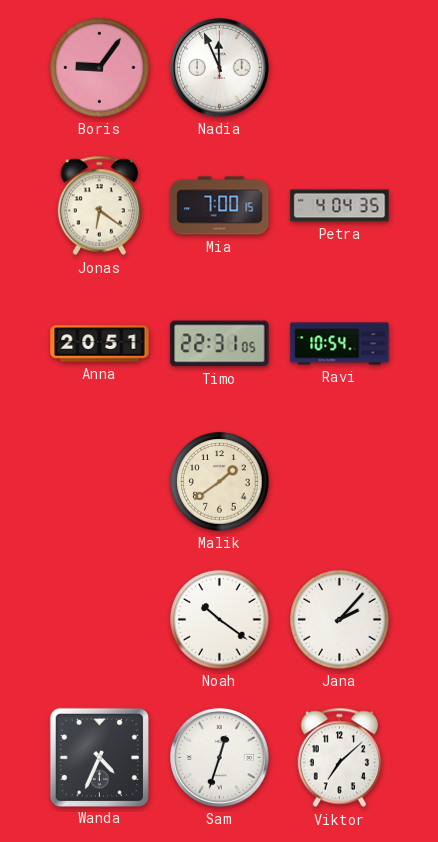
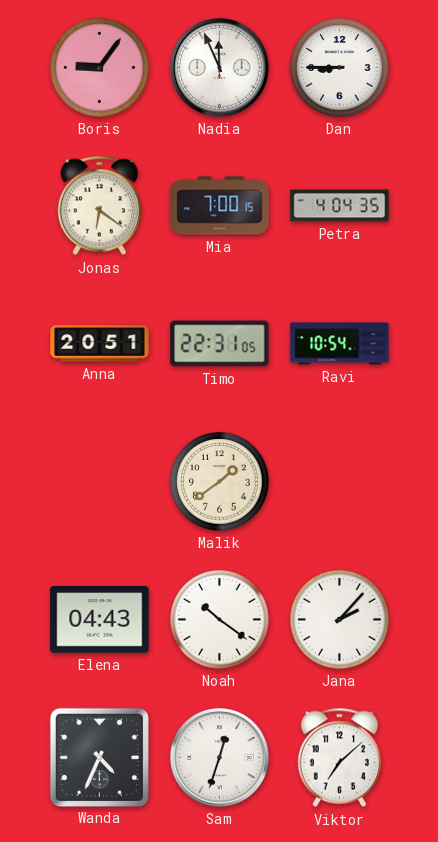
Dan: none -> 8:45
Elena: none -> 04:43
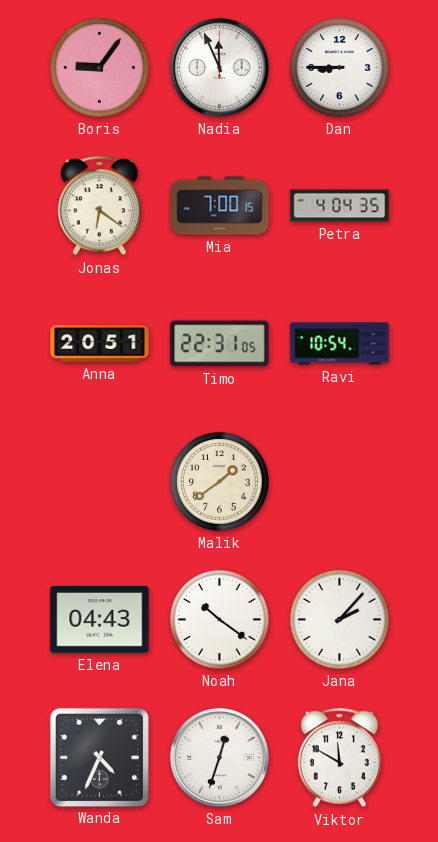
Viktor: 7:08 -> 11:50
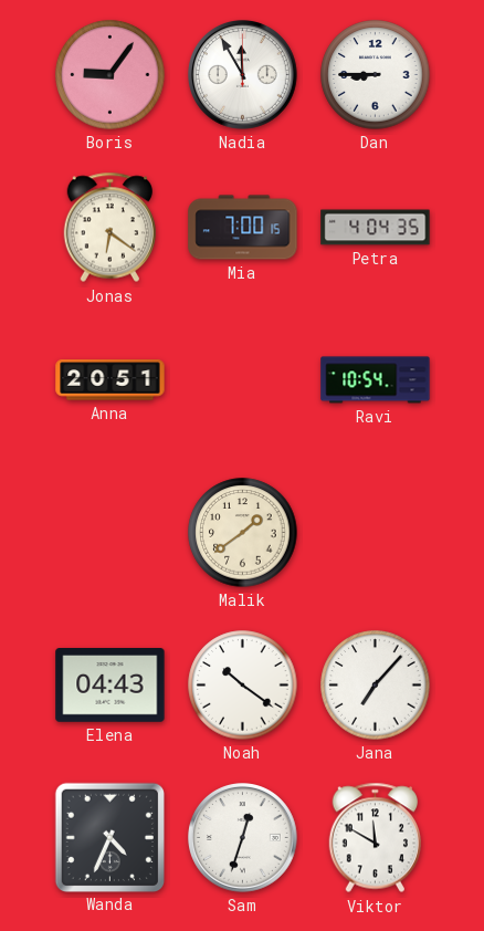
Nadia: 11:56 -> 11:55
Timo: 22:31 -> none
Jana: 2:07 -> 7:07
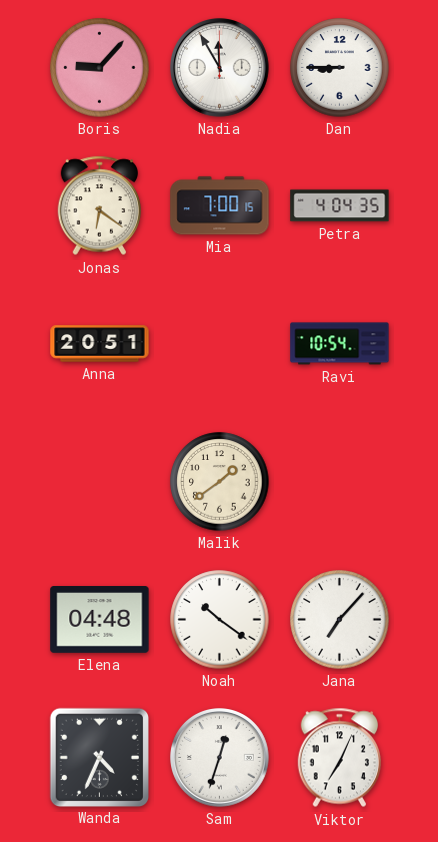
Boris: 9:06 -> 9:07
Elena: 04:43 -> 04:48
Viktor: 11:50 -> 7:04
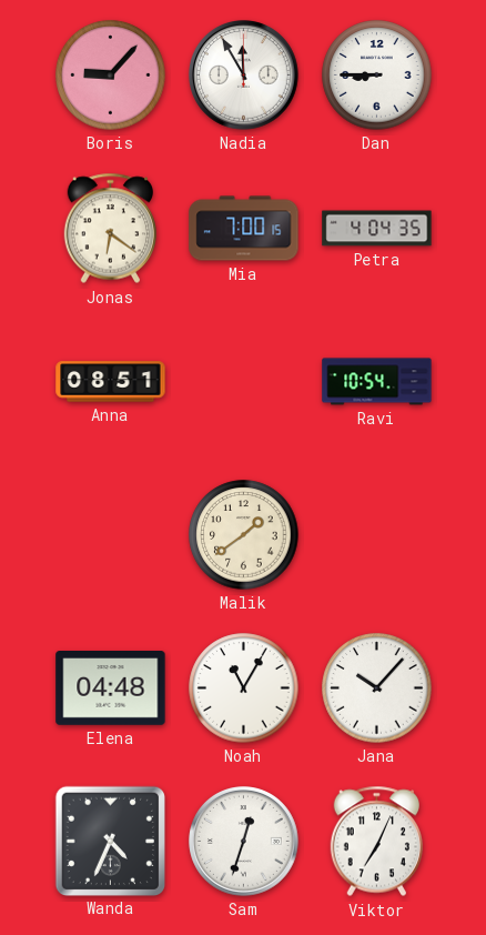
Anna: 20:51 -> 08:51
Noah: 10:21 -> 11:05
Jana: 7:07 -> 10:07
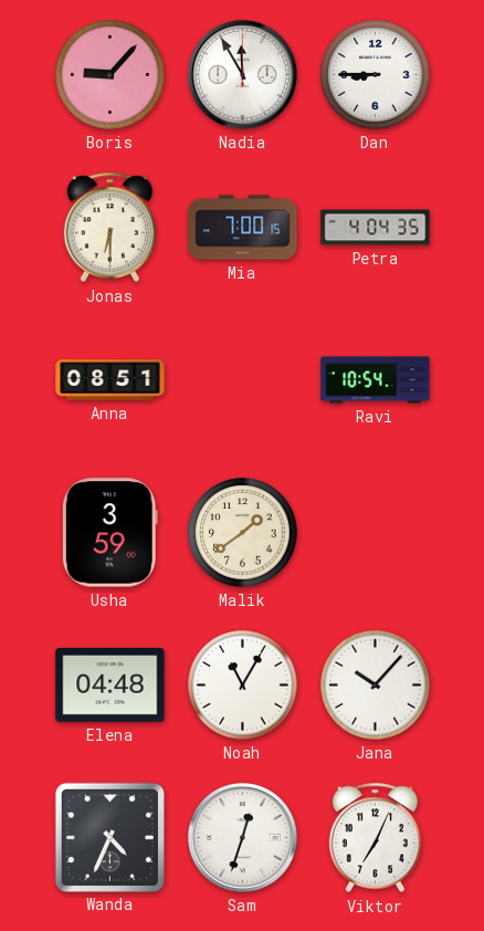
Jonas: 6:21 -> 6:30
Usha: none -> 3:59
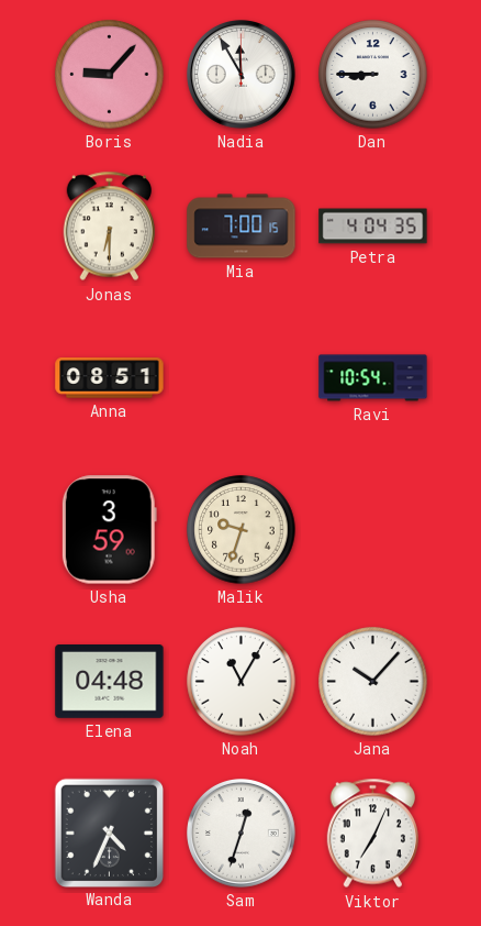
Malik: 1:39 -> 9:33
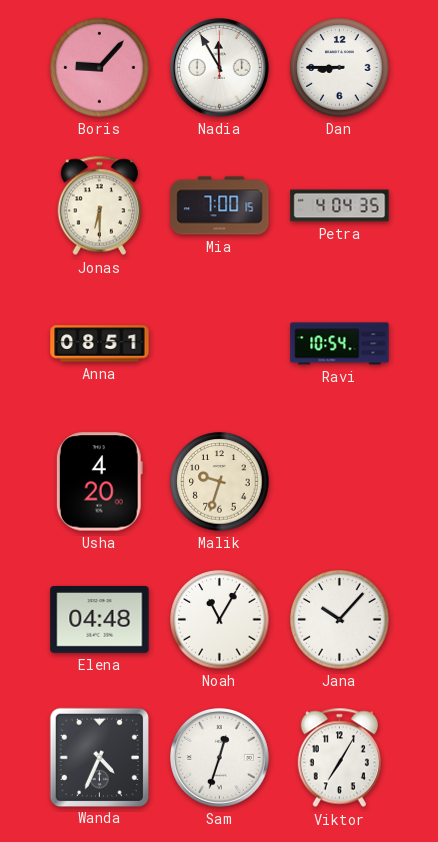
Usha: 3:59 -> 4:20
Viktor: 7:04 -> 7:05
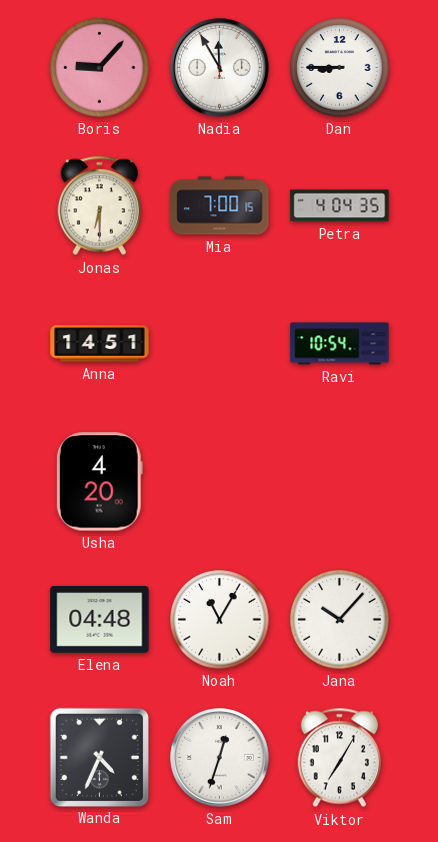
Anna: 08:51 -> 14:51
Malik: 9:33 -> none
